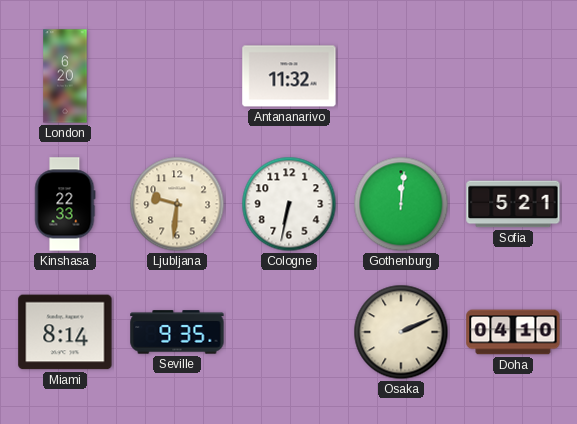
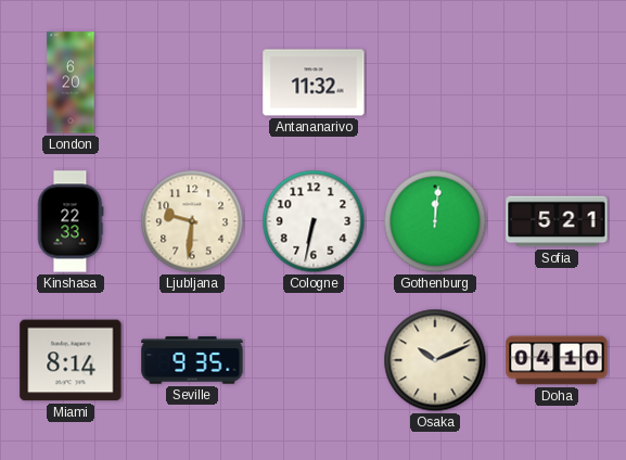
Osaka: 2:11 -> 10:11
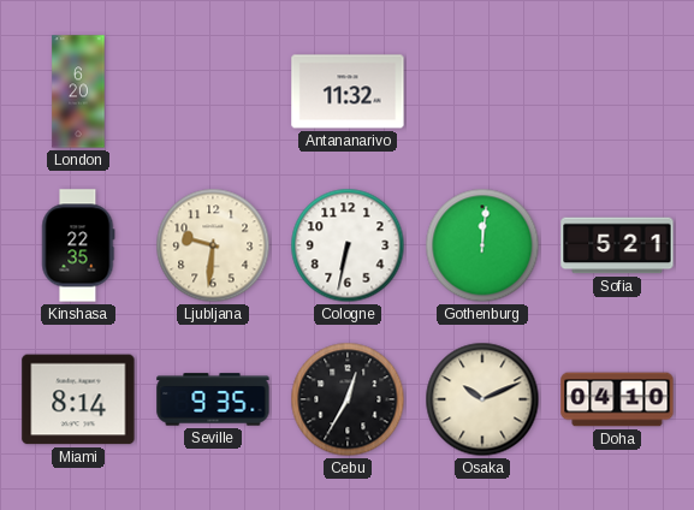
Kinshasa: 22:33 -> 22:35
Cebu: none -> 12:35
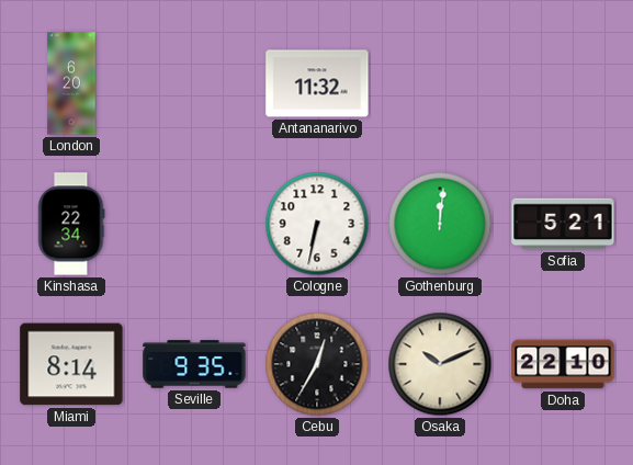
Kinshasa: 22:35 -> 22:34
Ljubljana: 9:31 -> none
Doha: 04:10 -> 22:10
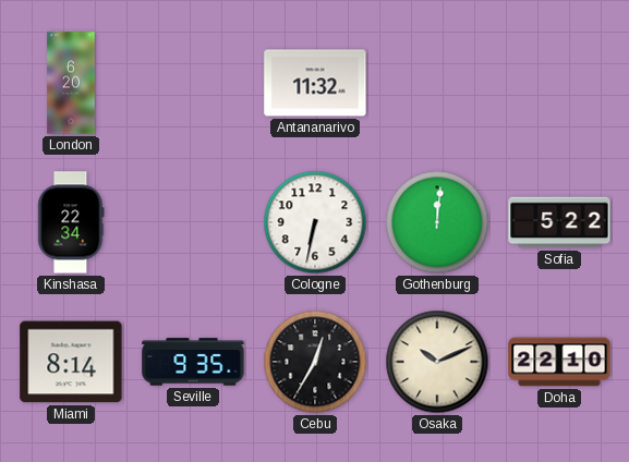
Sofia: 5:21 -> 5:22
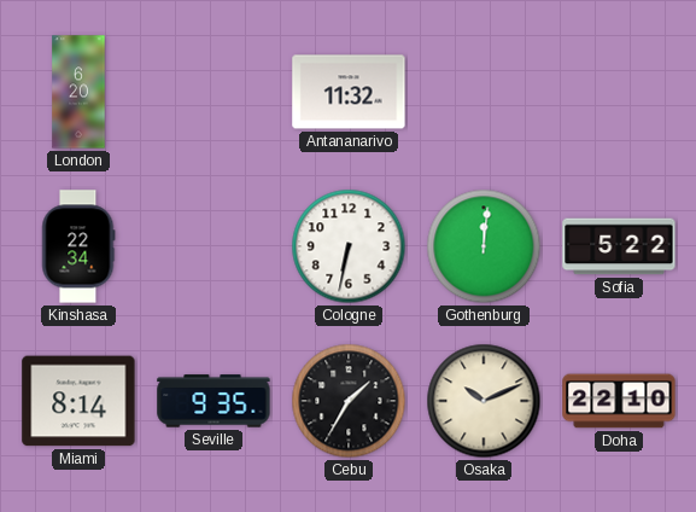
Cebu: 12:35 -> 1:35
